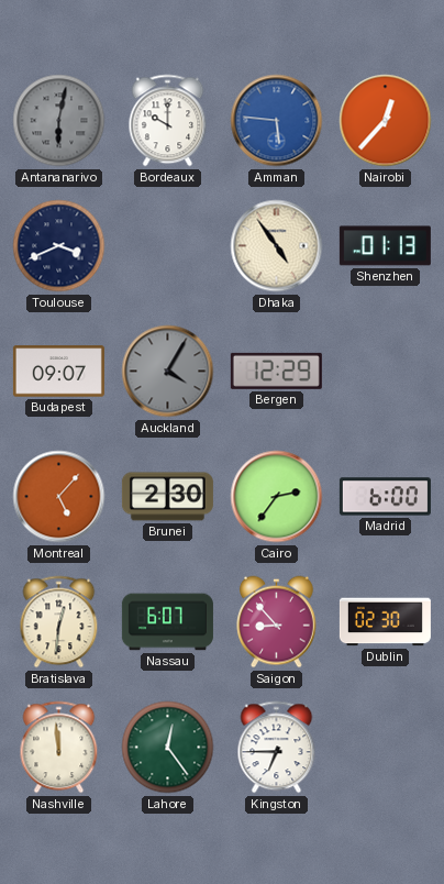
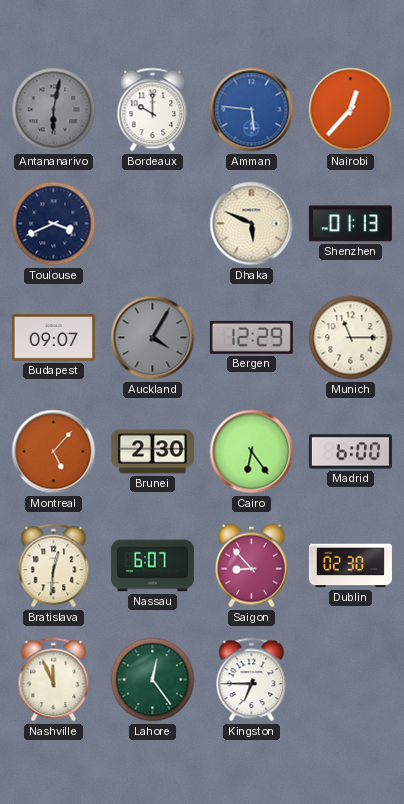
Dhaka: 4:54 -> 5:49
Munich: none -> 11:15
Cairo: 2:36 -> 6:24
Nashville: 11:59 -> 11:56
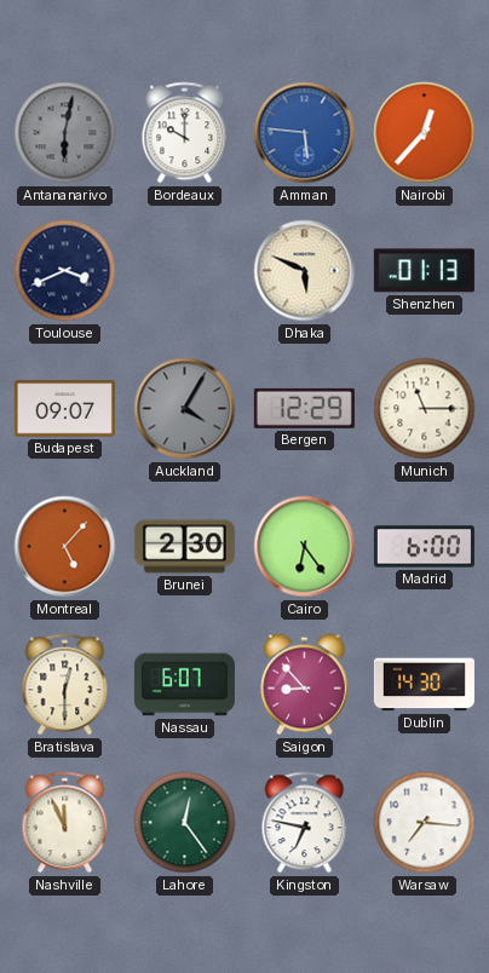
Bratislava: 12:31 -> 12:30
Dublin: 02:30 -> 14:30
Kingston: 6:45 -> 6:47
Warsaw: none -> 7:16
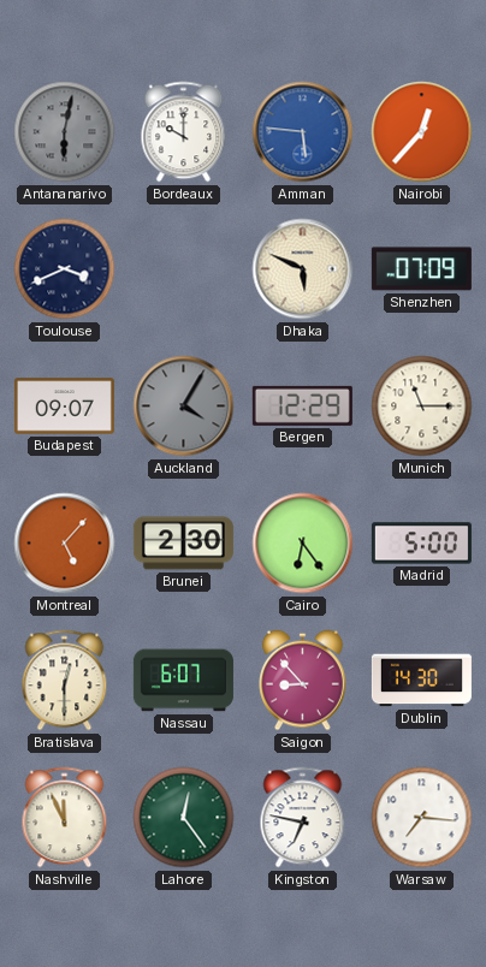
Shenzhen: 01:13 -> 07:09
Madrid: 6:00 -> 5:00
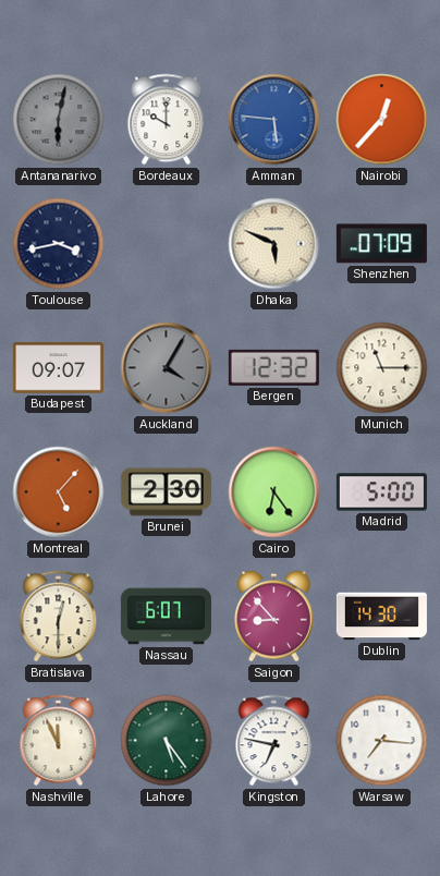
Toulouse: 3:41 -> 3:43
Bergen: 12:29 -> 12:32
Lahore: 12:24 -> 5:24
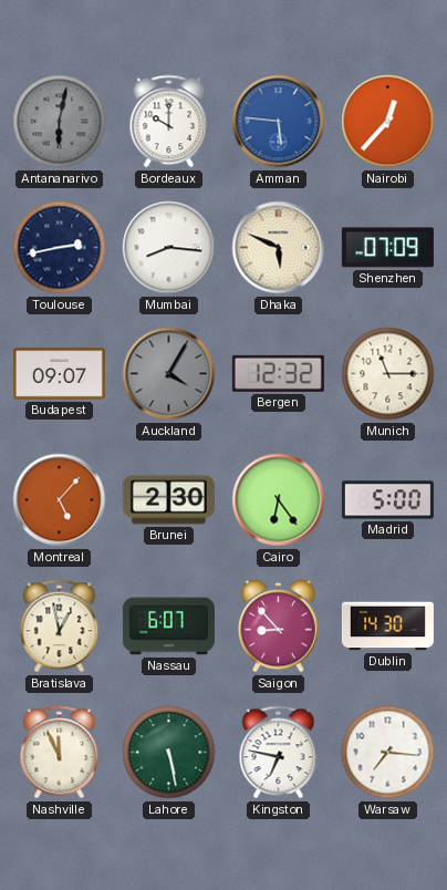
Toulouse: 3:43 -> 2:43
Mumbai: none -> 8:16
Bratislava: 12:30 -> 12:58
Lahore: 5:24 -> 5:28
